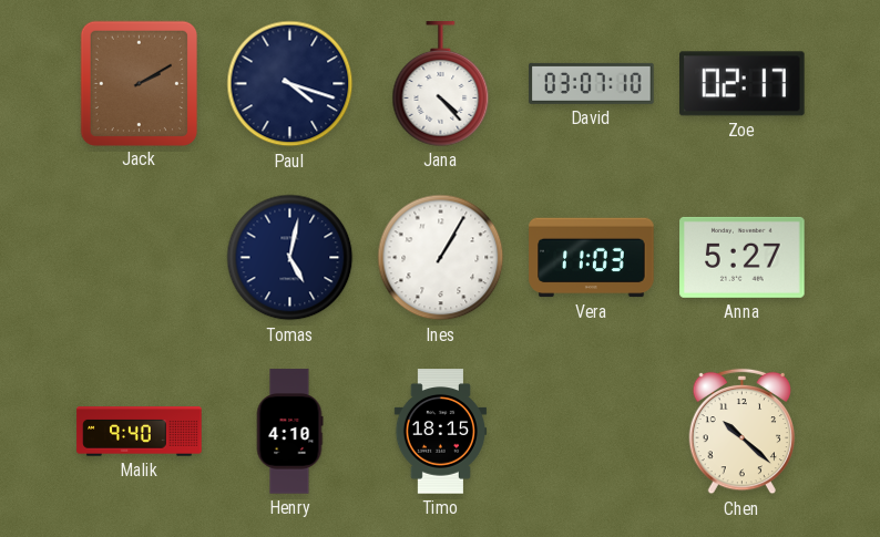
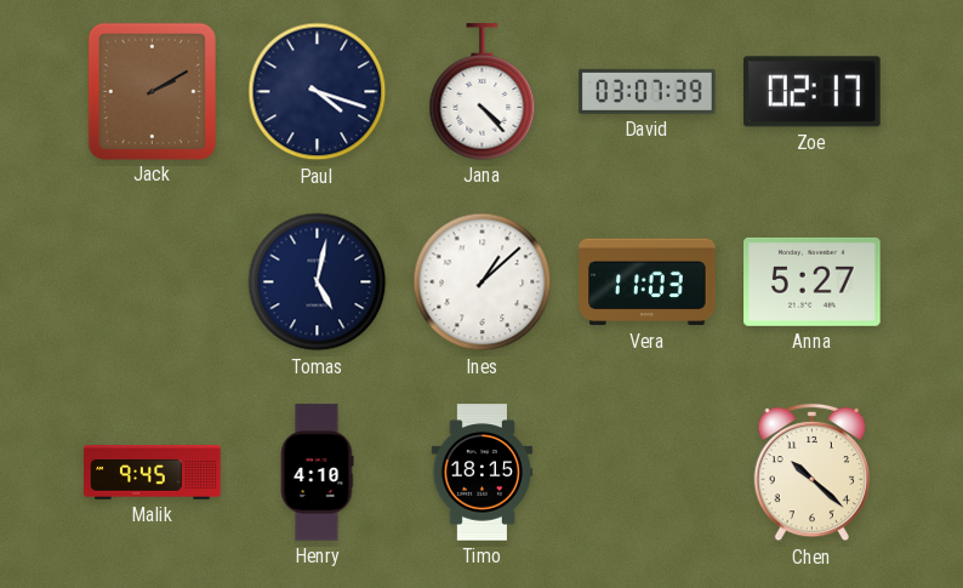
David: 03:07:10 -> 03:07:39
Ines: 1:05 -> 1:08
Malik: 9:40 -> 9:45
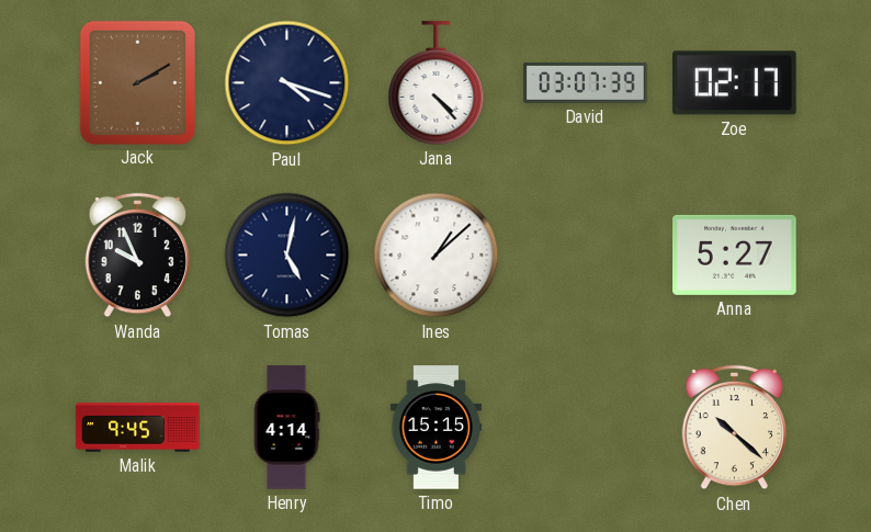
Wanda: none -> 9:56
Vera: 11:03 -> none
Henry: 4:10 -> 4:14
Timo: 18:15 -> 15:15
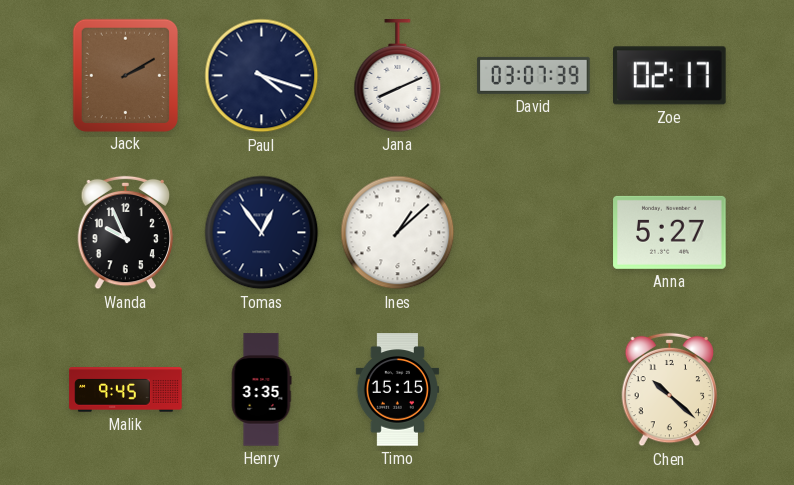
Jana: 4:23 -> 8:11
Tomas: 5:02 -> 12:54
Henry: 4:14 -> 3:35
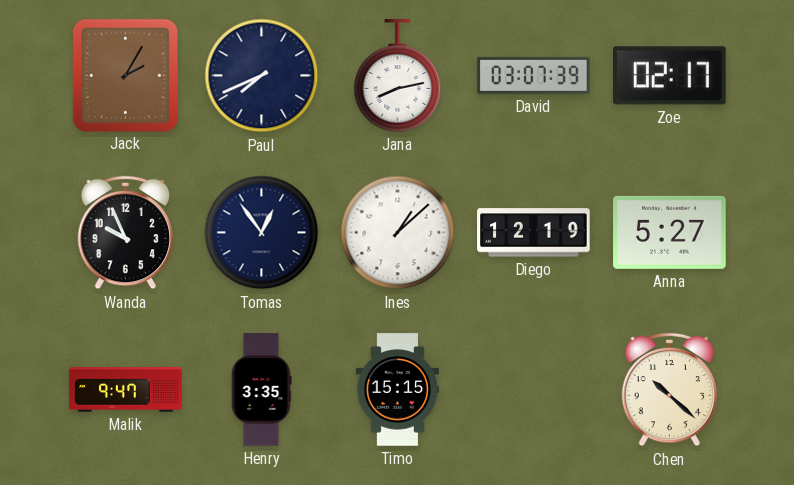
Jack: 2:10 -> 2:05
Paul: 4:18 -> 7:41
Jana: 8:11 -> 8:13
Diego: none -> 12:19
Malik: 9:45 -> 9:47
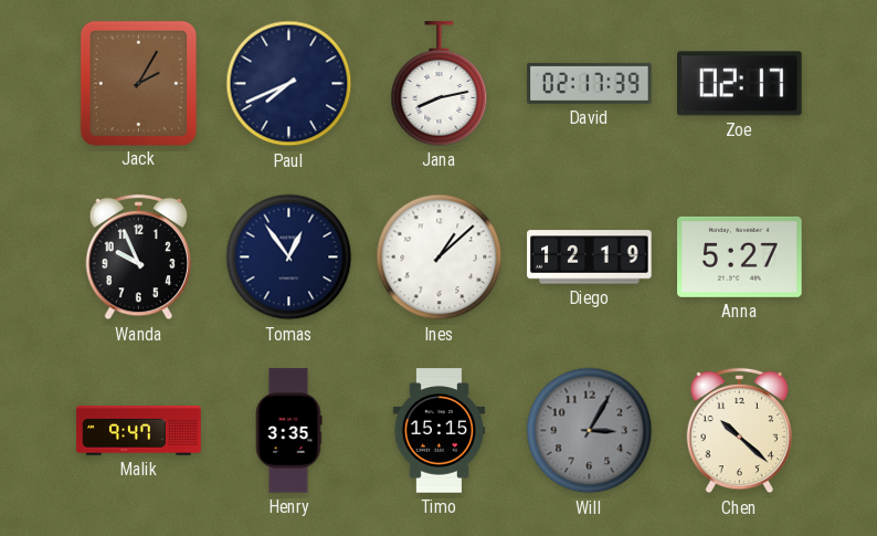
David: 03:07 -> 02:17
Will: none -> 3:05
